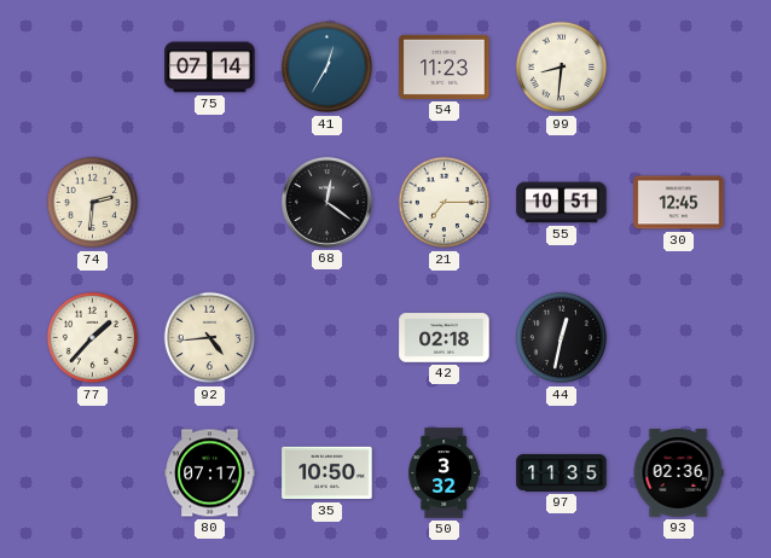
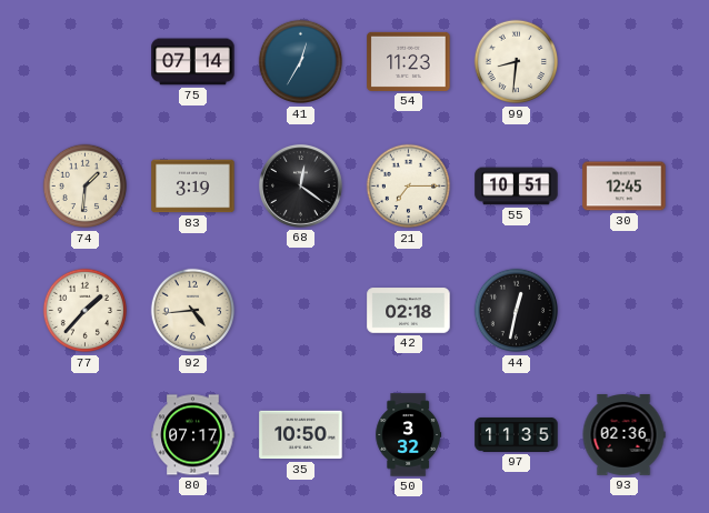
74: 2:31 -> 1:31
83: none -> 3:19
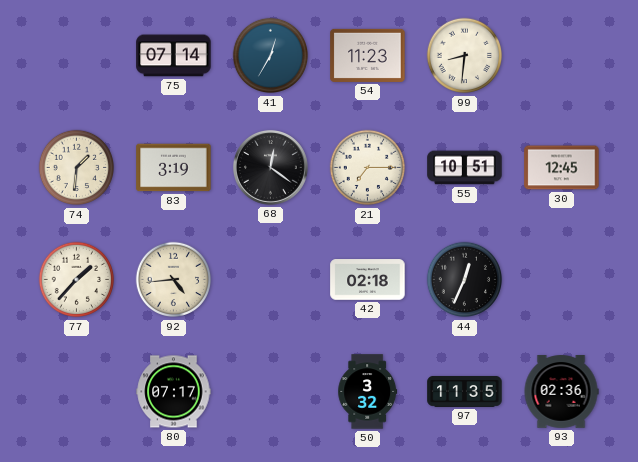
44: 12:32 -> 12:34
35: 10:50 -> none
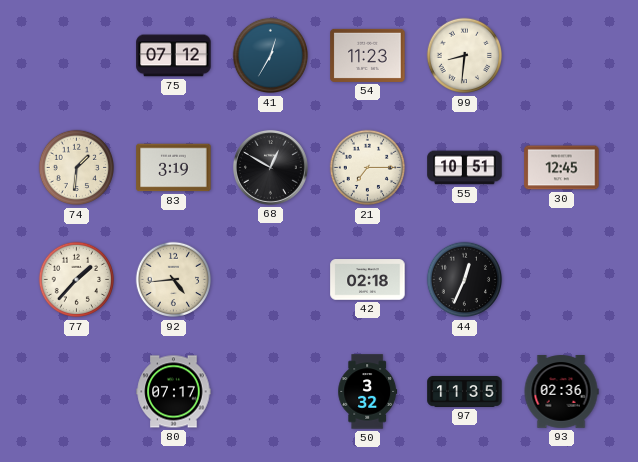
75: 07:14 -> 07:12
68: 12:21 -> 12:50
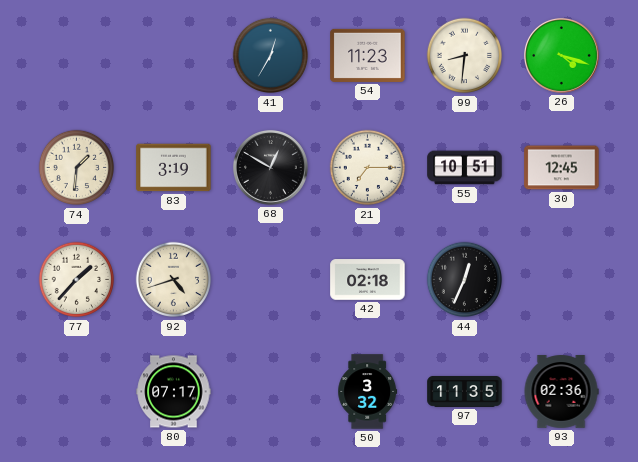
75: 07:12 -> none
26: none -> 4:18
92: 4:44 -> 4:42
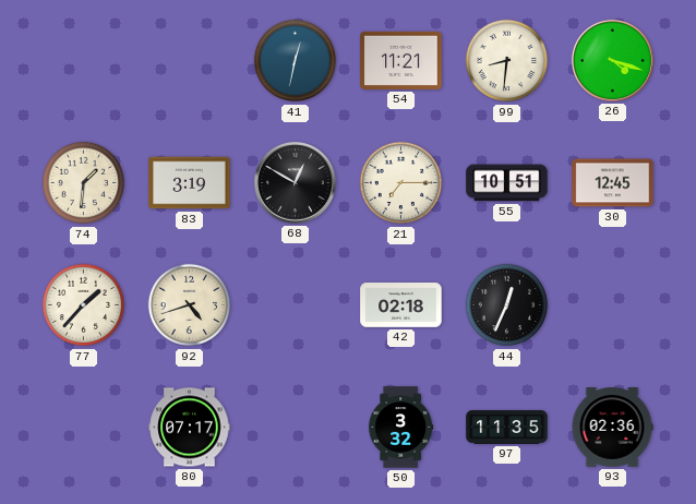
41: 12:35 -> 12:32
54: 11:23 -> 11:21
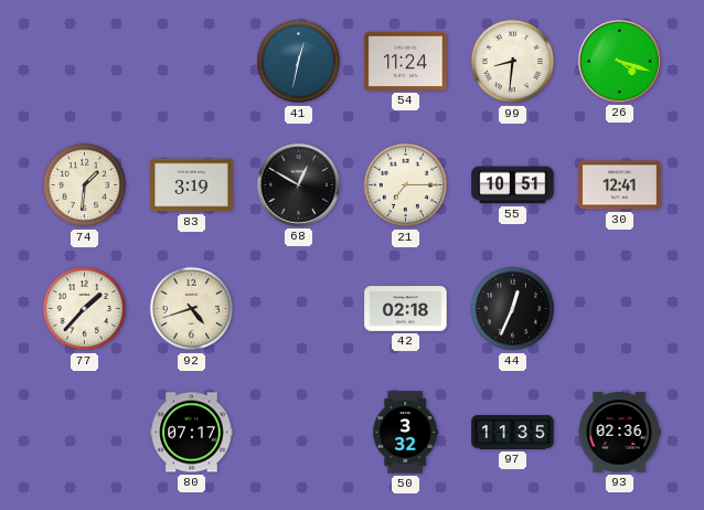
54: 11:21 -> 11:24
30: 12:45 -> 12:41
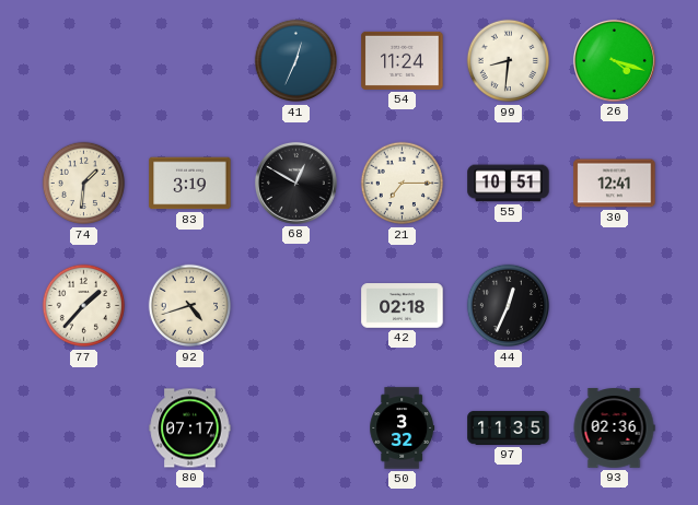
41: 12:32 -> 12:34
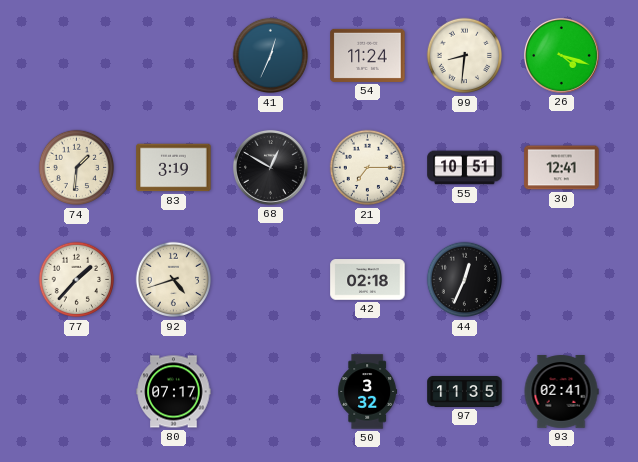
93: 02:36 -> 02:41
